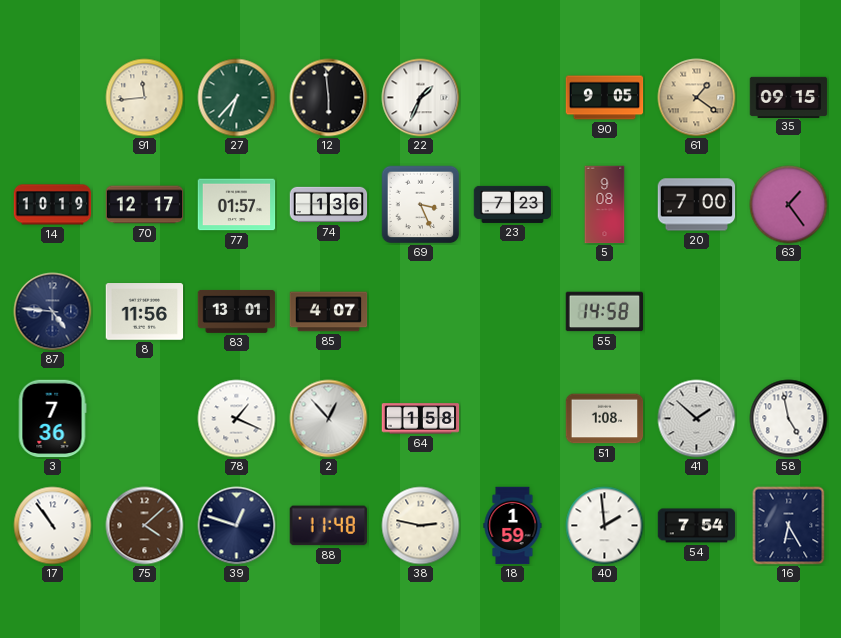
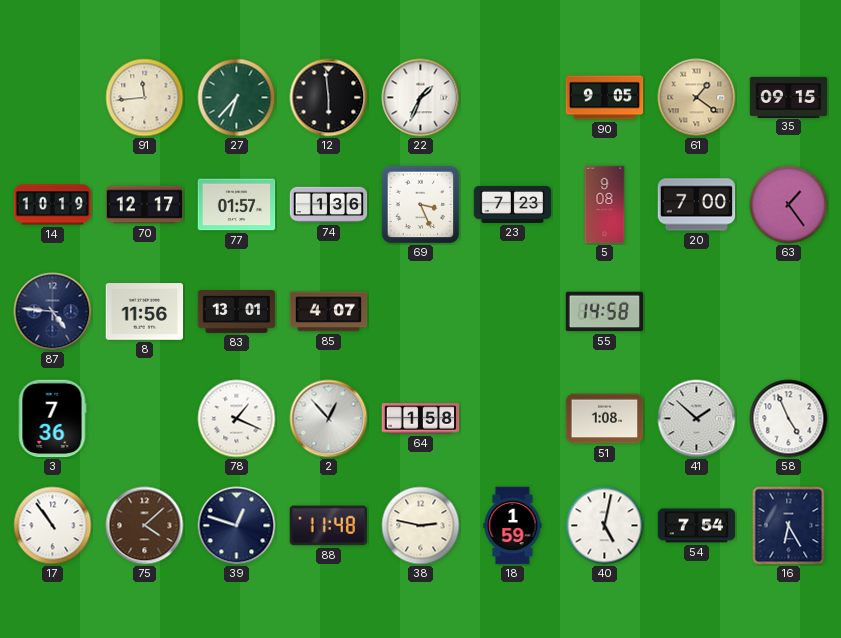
58: 4:58 -> 4:56
40: 1:59 -> 5:02
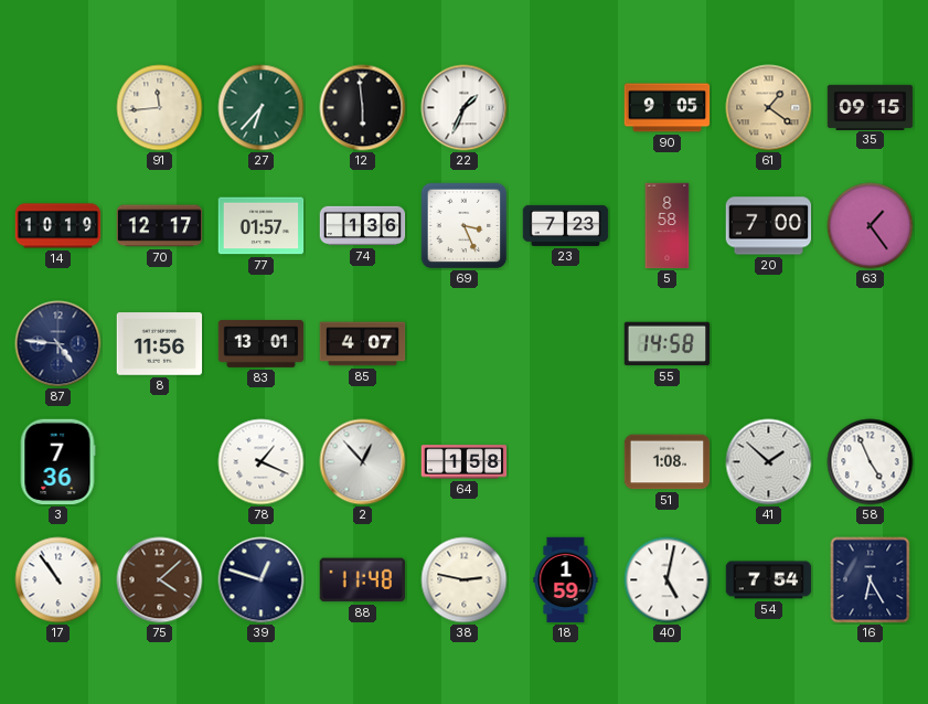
5: 9:08 -> 8:58
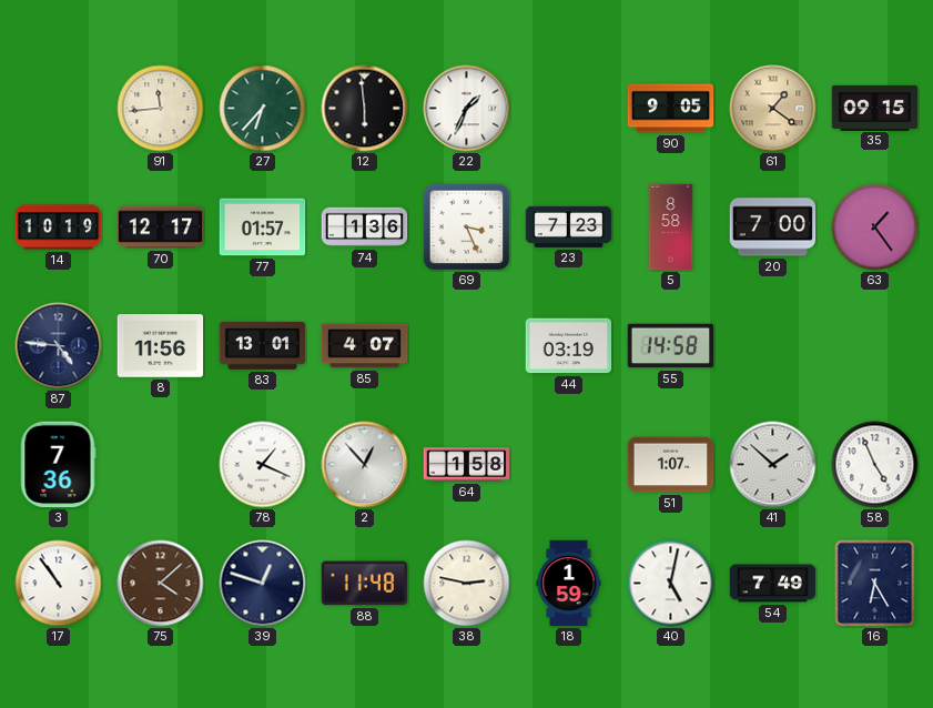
44: none -> 03:19
51: 1:08 -> 1:07
54: 7:54 -> 7:49
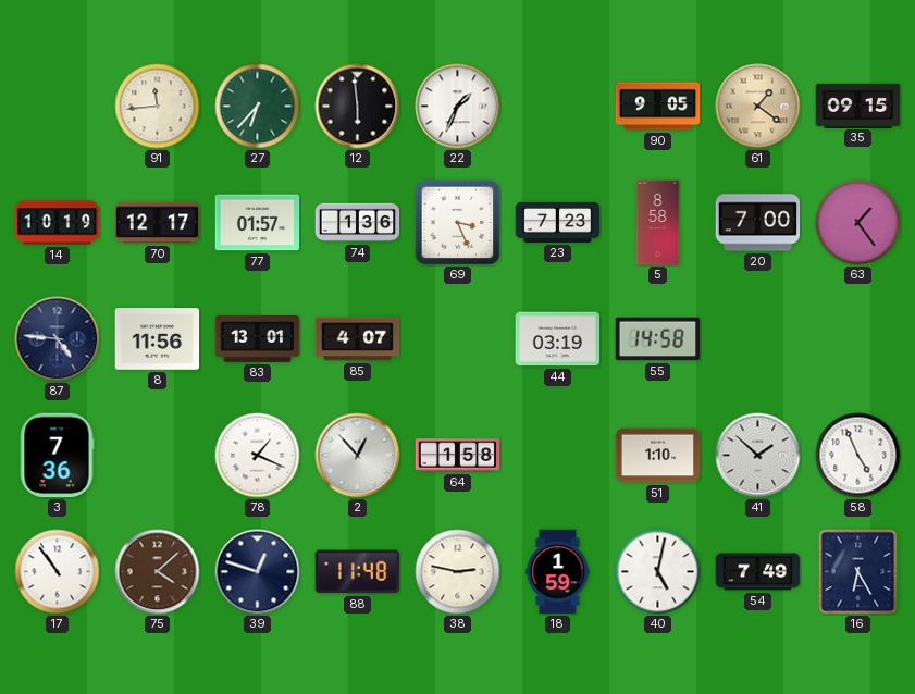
51: 1:07 -> 1:10
